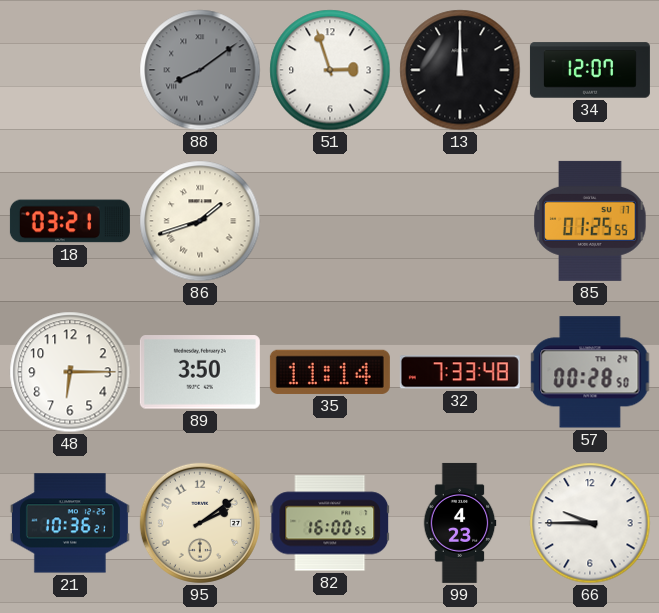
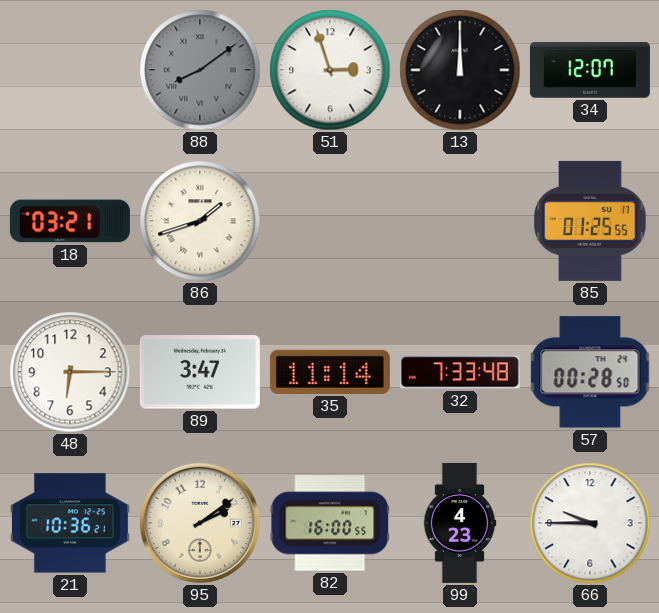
89: 3:50 -> 3:47
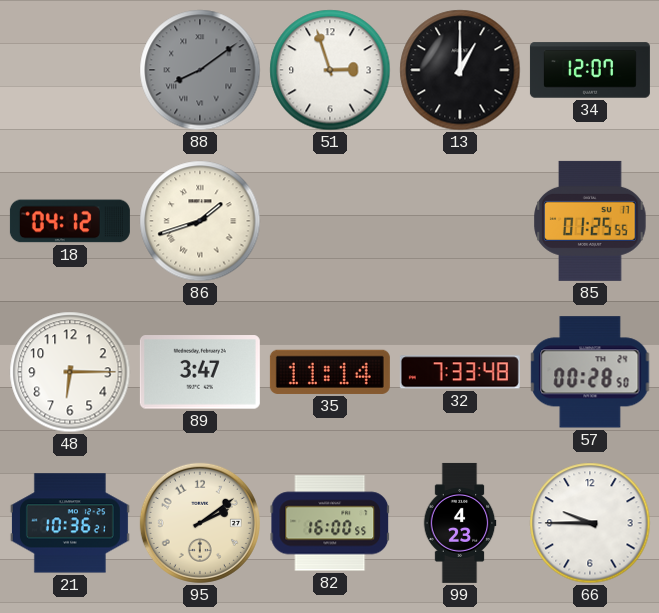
13: 12:00 -> 1:00
18: 03:21 -> 04:12
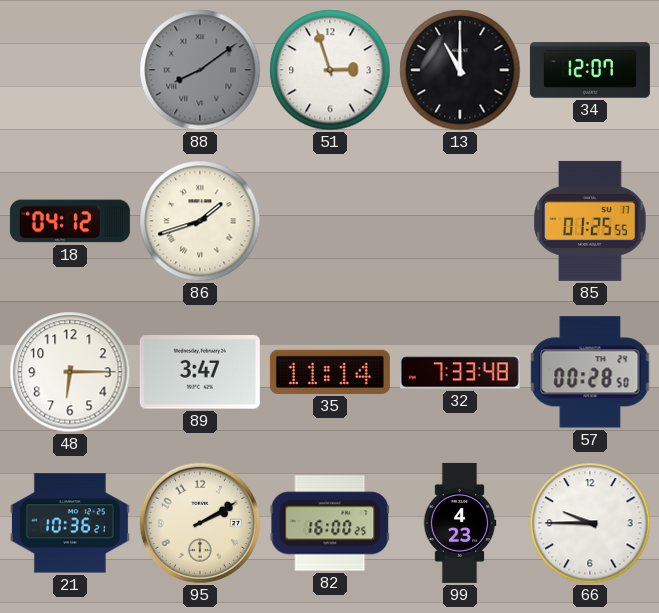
13: 1:00 -> 11:00
95: 2:09 -> 2:10
82: 16:00:55 -> 16:00:25
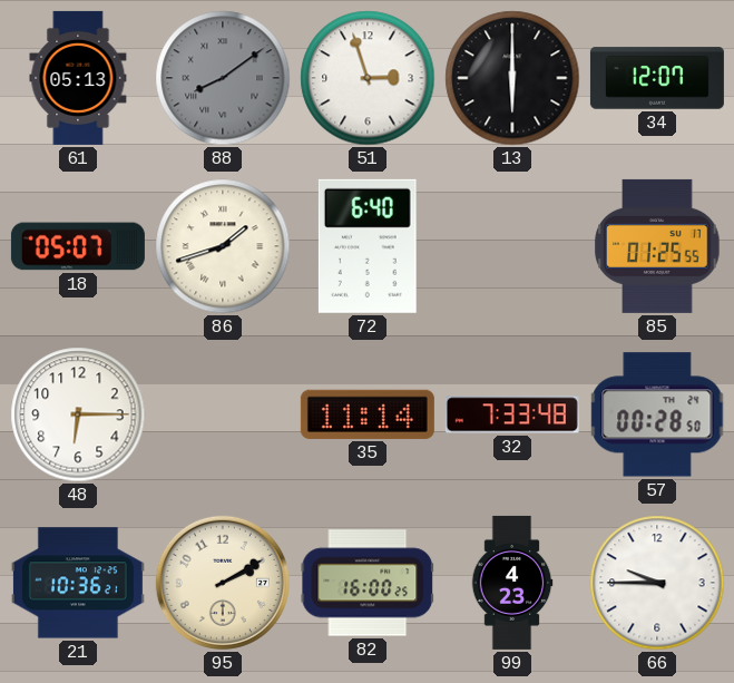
61: none -> 05:13
13: 11:00 -> 6:00
18: 04:12 -> 05:07
72: none -> 6:40
89: 3:47 -> none
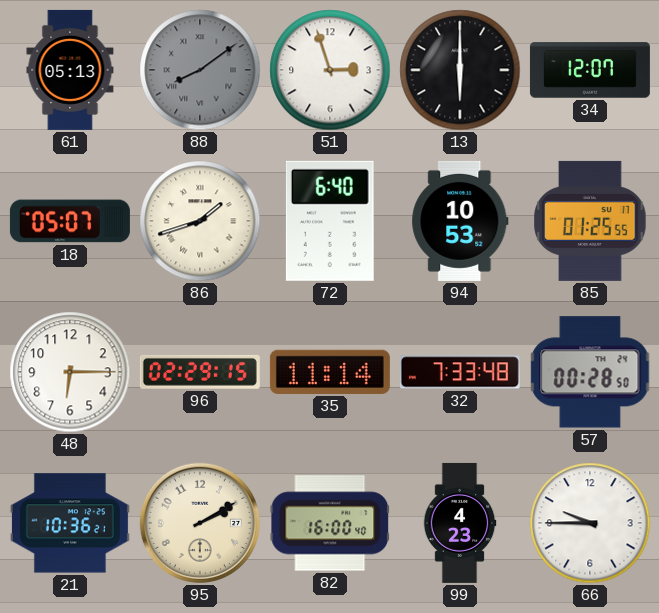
94: none -> 10:53
96: none -> 02:29
82: 16:00:25 -> 16:00:40
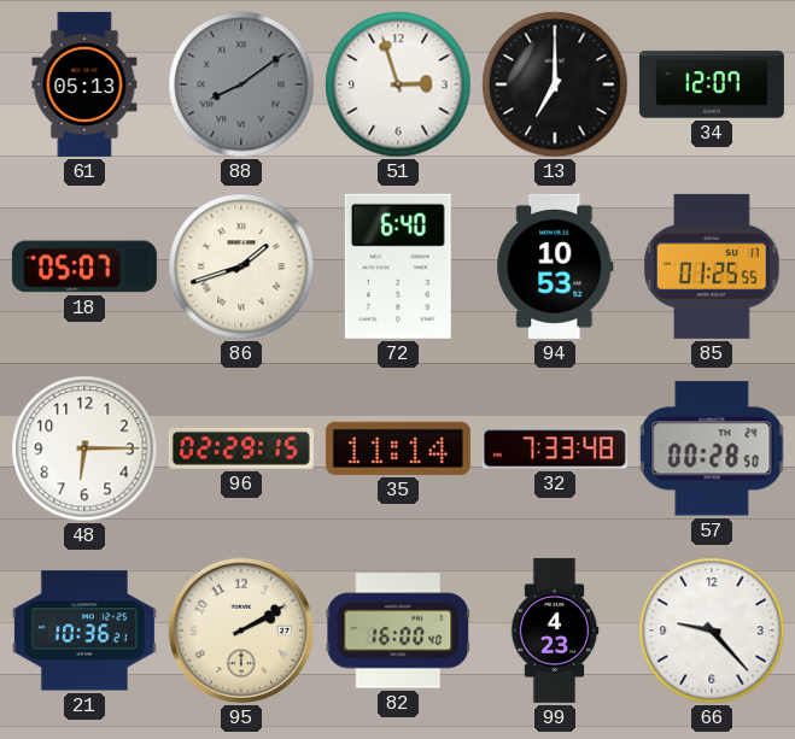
13: 6:00 -> 7:00
66: 9:45 -> 9:23
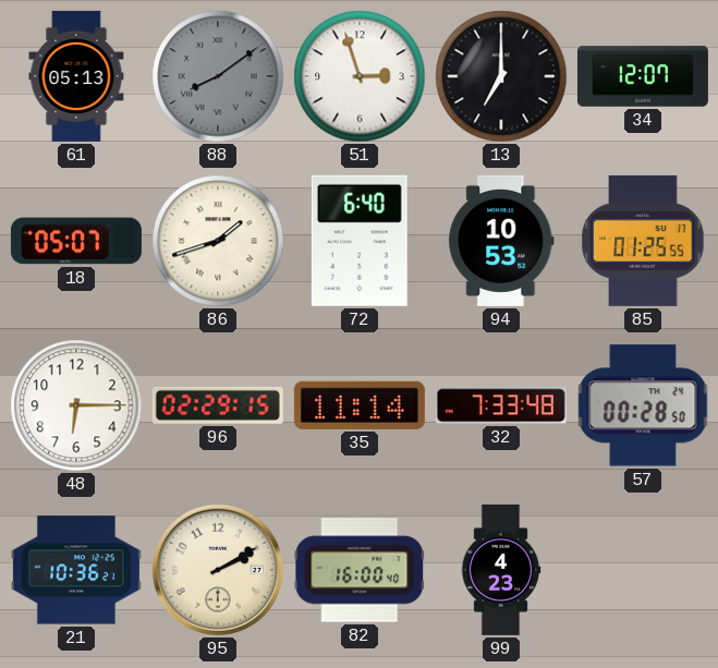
66: 9:23 -> none
